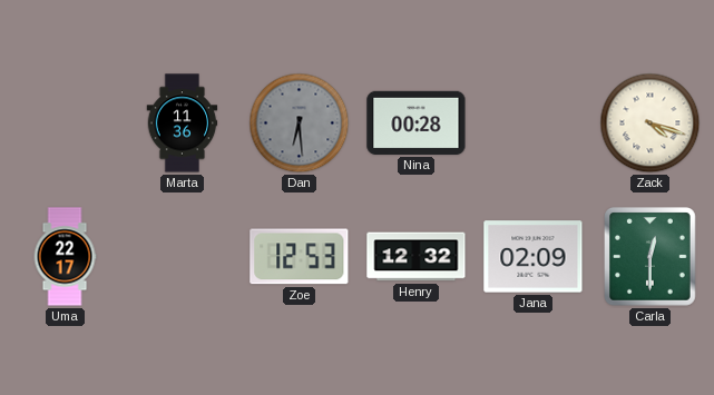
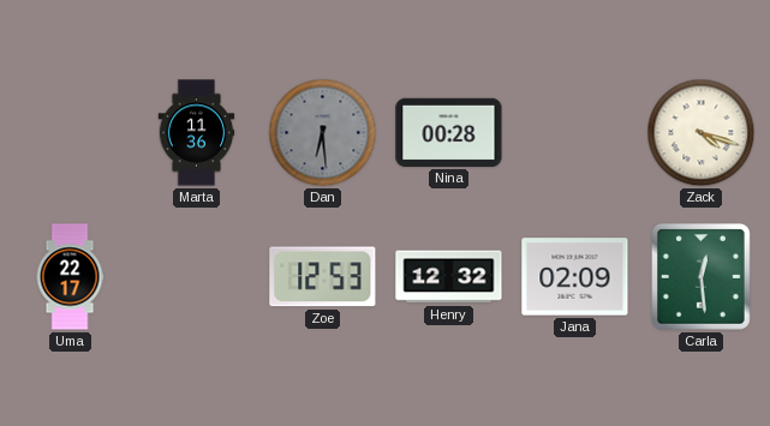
Carla: 12:30 -> 12:29
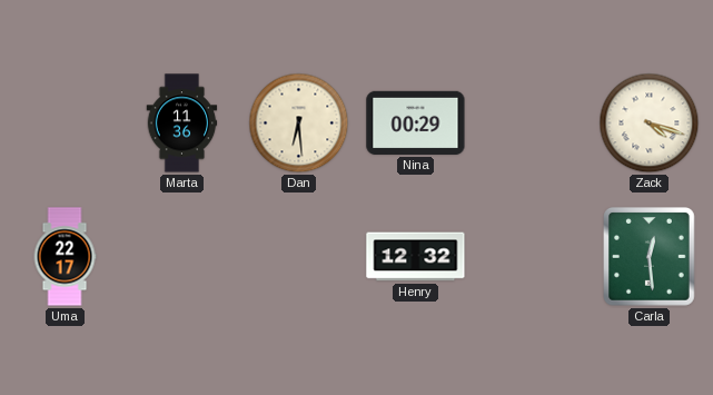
Dan dial: grey -> cream
Nina: 00:28 -> 00:29
Zoe: 12:53 -> none
Jana: 02:09 -> none
